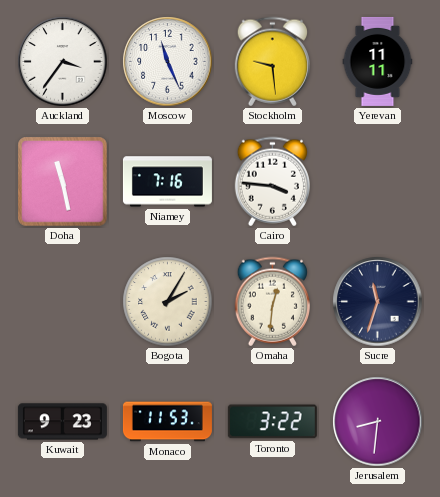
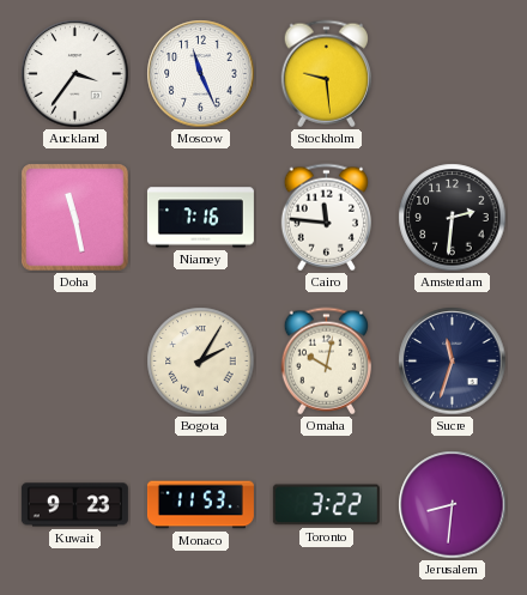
Yerevan: 11:11 -> none
Cairo: 3:46 -> 11:46
Amsterdam: none -> 2:31
Omaha: 12:31 -> 10:02
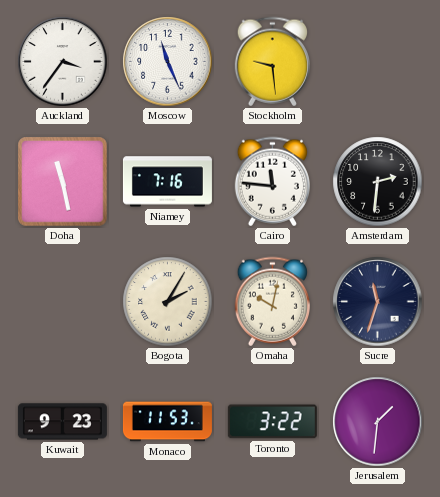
Jerusalem: 8:31 -> 1:31
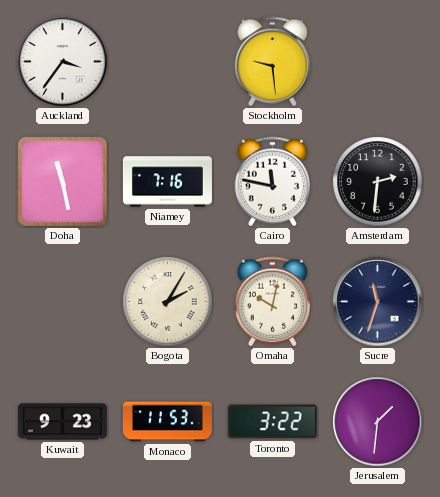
Moscow: 11:26 -> none
Cairo: 11:46 -> 11:47
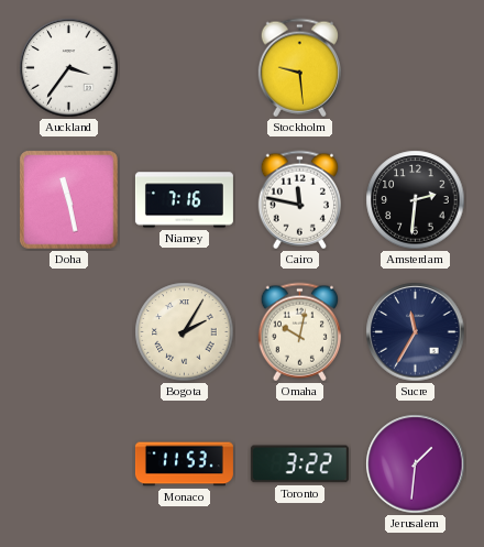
Sucre: 11:33 -> 11:35
Kuwait: 9:23 -> none
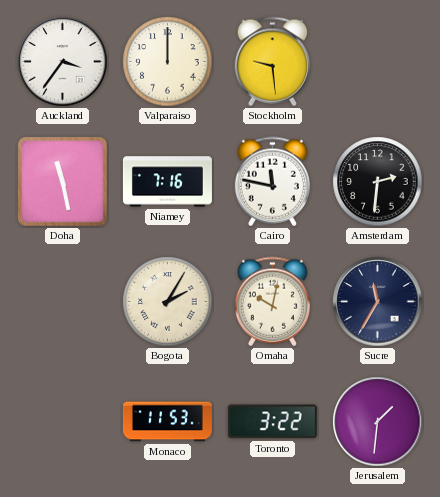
Valparaiso: none -> 12:00
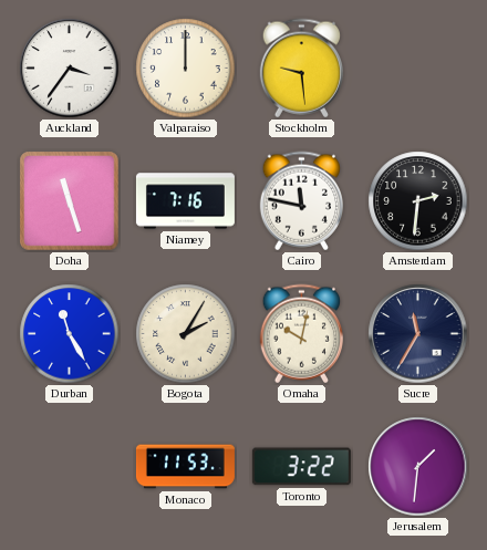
Doha: 11:28 -> 11:27
Durban: none -> 11:25
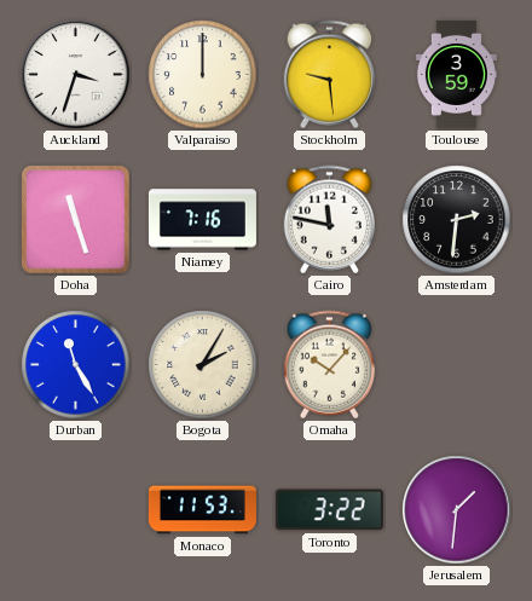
Auckland: 3:36 -> 3:33
Toulouse: none -> 3:59
Omaha: 10:02 -> 10:07
Sucre: 11:35 -> none
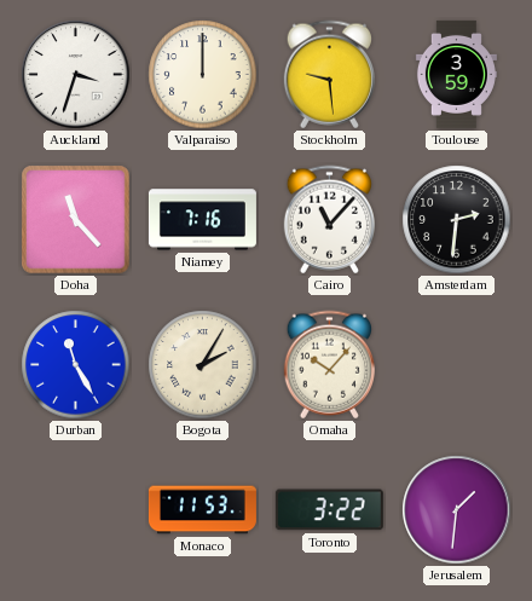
Doha: 11:27 -> 11:23
Cairo: 11:47 -> 11:07
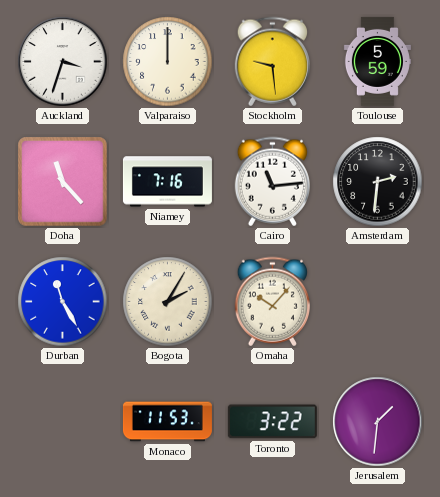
Toulouse: 3:59 -> 5:59
Cairo: 11:07 -> 11:14
